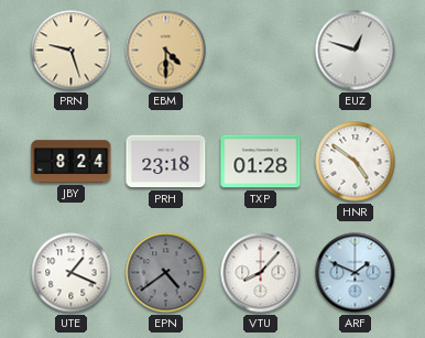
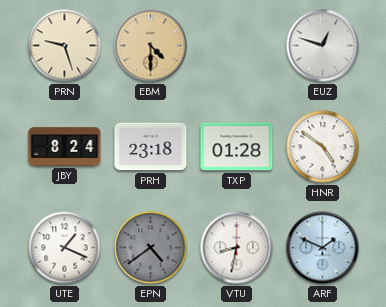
VTU: 8:07 -> 8:32
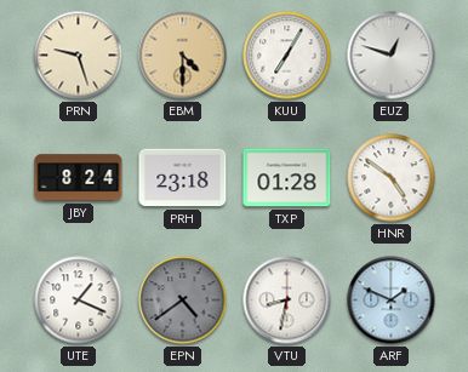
KUU: none -> 7:05
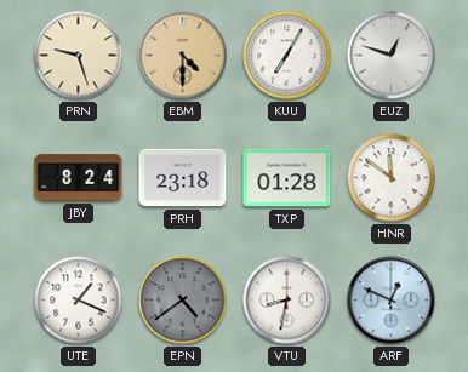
HNR: 4:51 -> 11:51
ARF: 1:49 -> 12:49
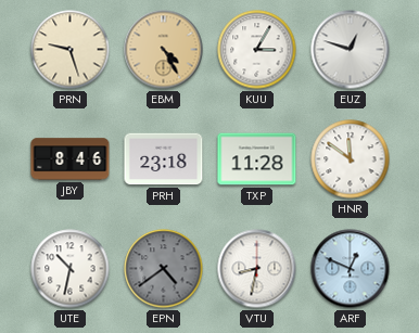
EBM: 4:30 -> 4:25
KUU: 7:05 -> 3:05
JBY: 8:24 -> 8:46
TXP: 01:28 -> 11:28
UTE: 1:19 -> 10:32
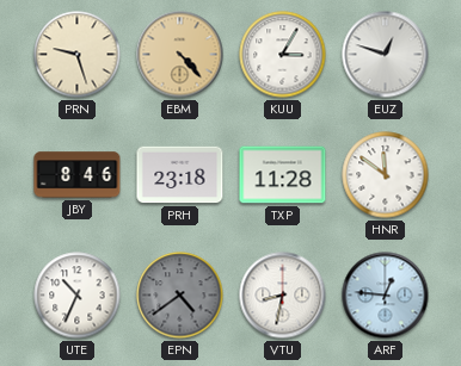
EBM: 4:25 -> 4:23
UTE: 10:32 -> 10:34
ARF: 12:49 -> 12:46
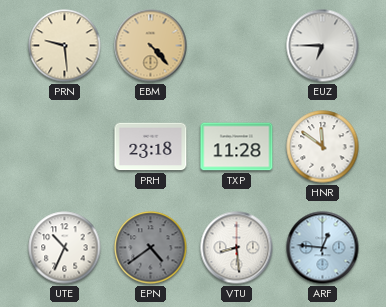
PRN: 9:27 -> 9:29
KUU: 3:05 -> none
EUZ: 12:48 -> 6:45
JBY: 8:46 -> none
VTU: 8:32 -> 8:29
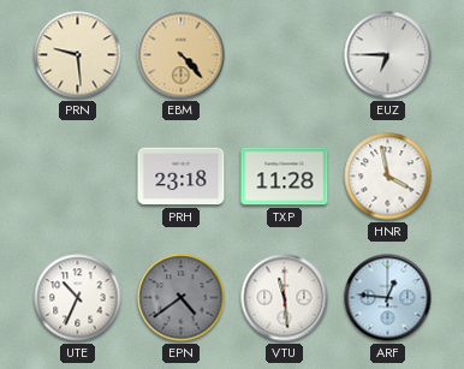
HNR: 11:51 -> 3:58
VTU: 8:29 -> 11:29
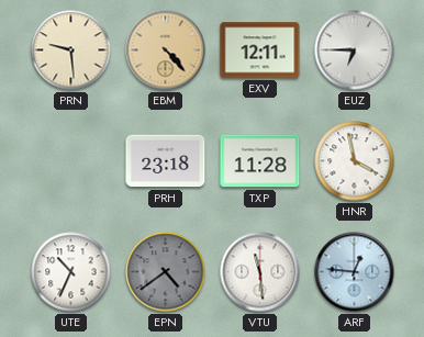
EXV: none -> 12:11
